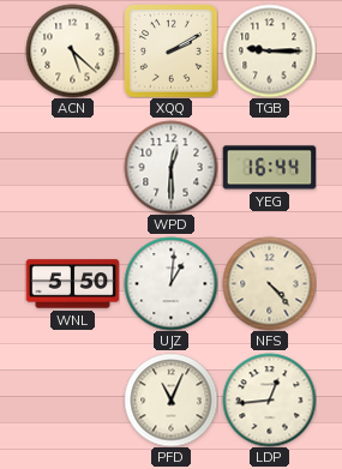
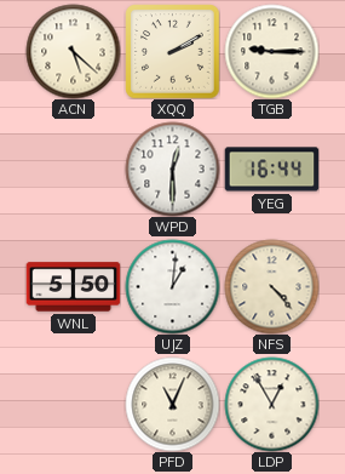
LDP: 12:44 -> 12:55
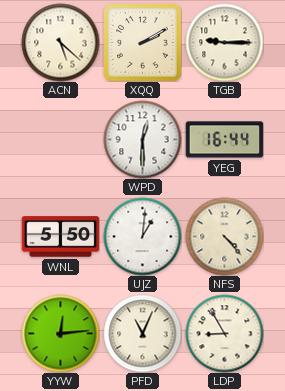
YYW: none -> 12:14
LDP: 12:55 -> 8:55
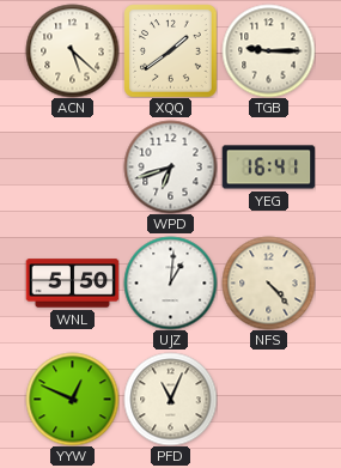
XQQ: 2:10 -> 1:39
WPD: 12:30 -> 6:42
YEG: 16:44 -> 16:41
YYW: 12:14 -> 12:49
LDP: 8:55 -> none
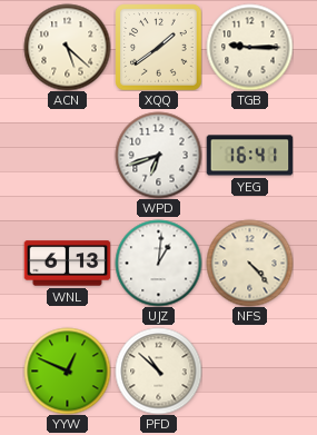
WNL: 5:50 -> 6:13
PFD: 11:04 -> 10:52
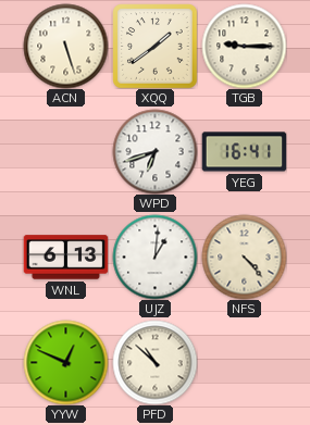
ACN: 5:22 -> 5:27
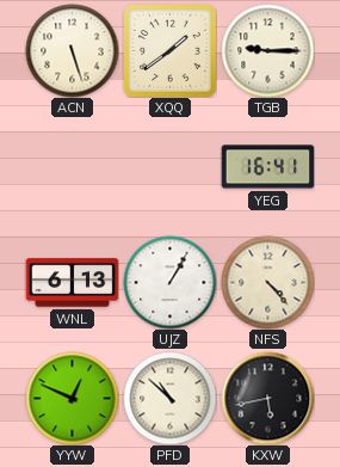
WPD: 6:42 -> none
UJZ: 1:01 -> 1:05
KXW: none -> 5:43
